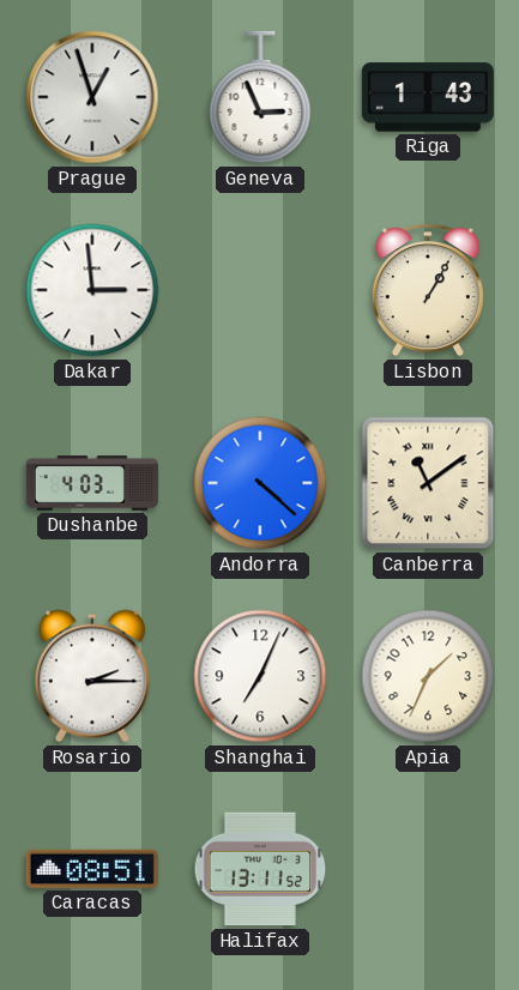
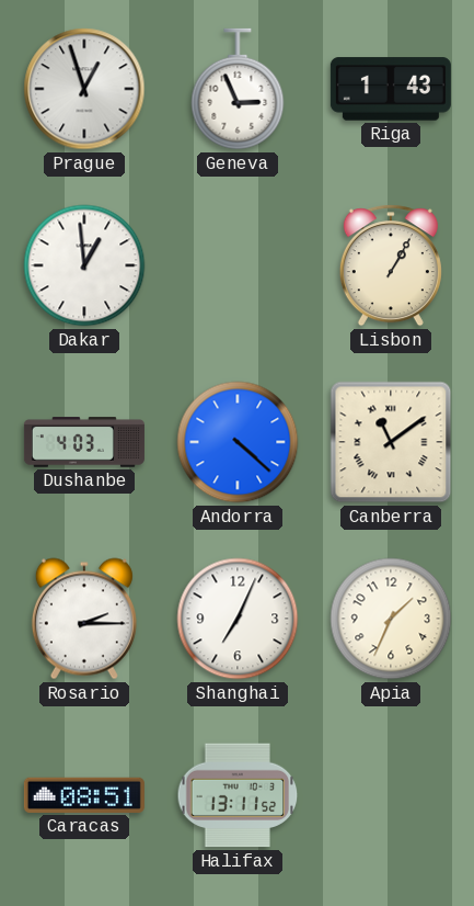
Dakar: 2:59 -> 12:59
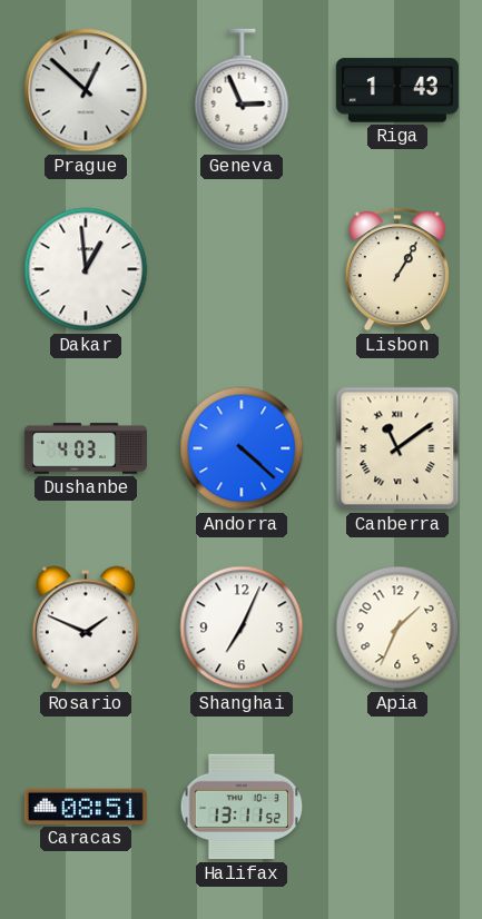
Prague: 12:57 -> 12:52
Rosario: 2:15 -> 1:49
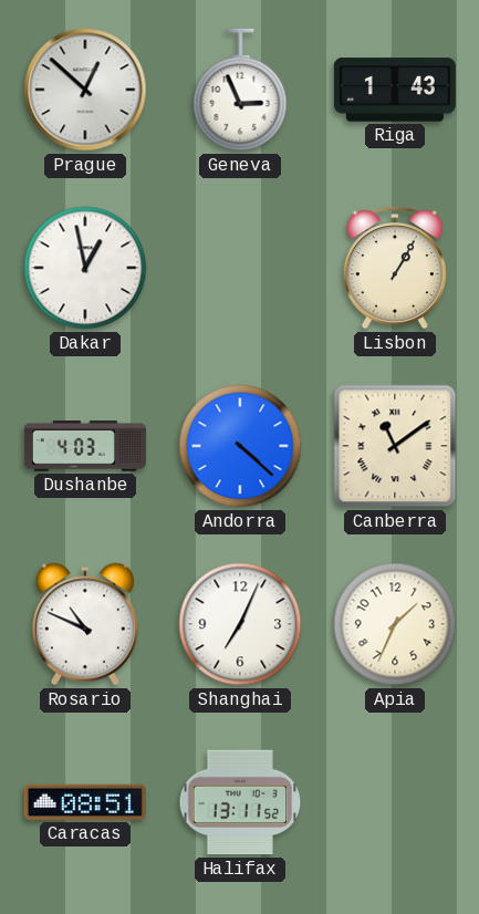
Dakar: 12:59 -> 12:58
Rosario: 1:49 -> 10:49
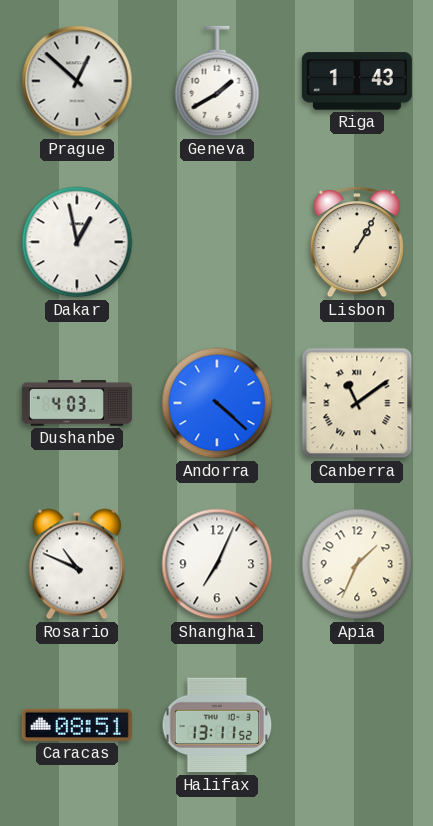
Geneva: 2:56 -> 1:40
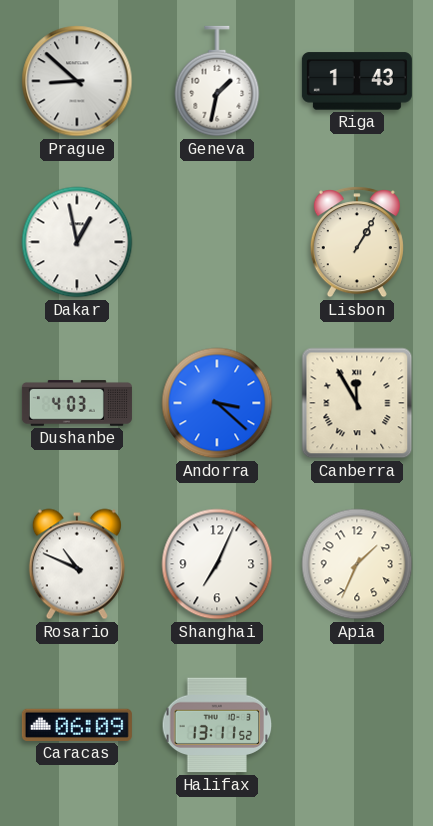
Prague: 12:52 -> 8:52
Geneva: 1:40 -> 1:32
Andorra: 4:22 -> 3:22
Canberra: 11:09 -> 11:55
Caracas: 08:51 -> 06:09
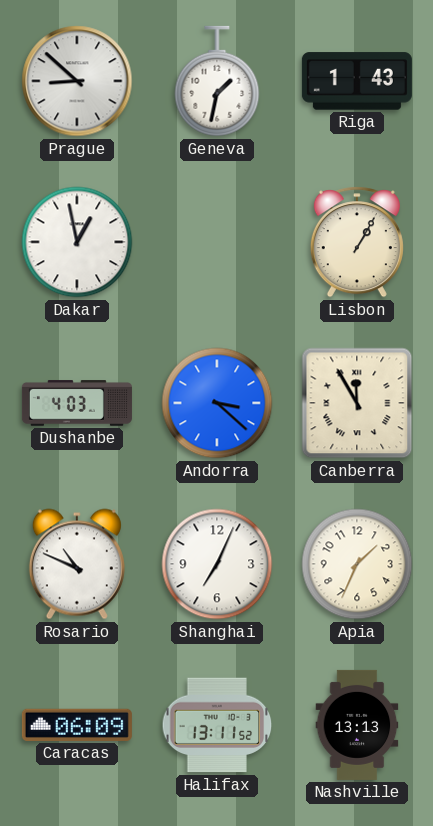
Nashville: none -> 13:13
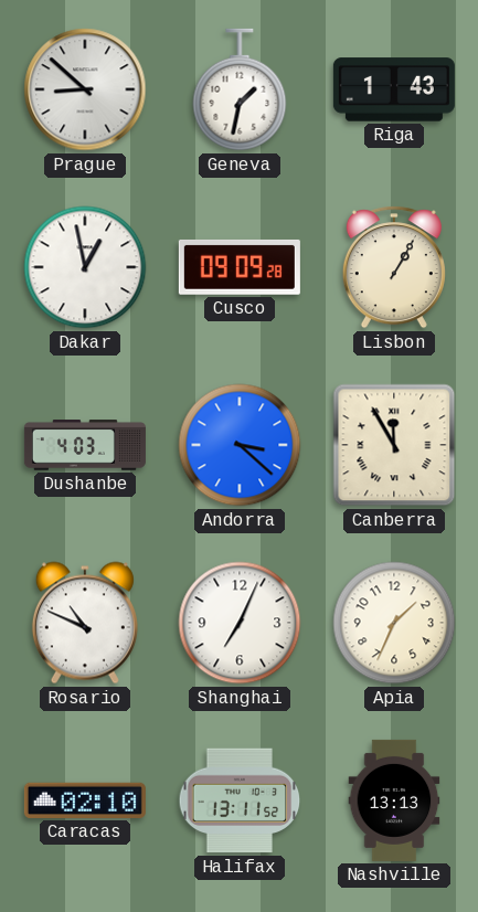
Cusco: none -> 09:09
Caracas: 06:09 -> 02:10
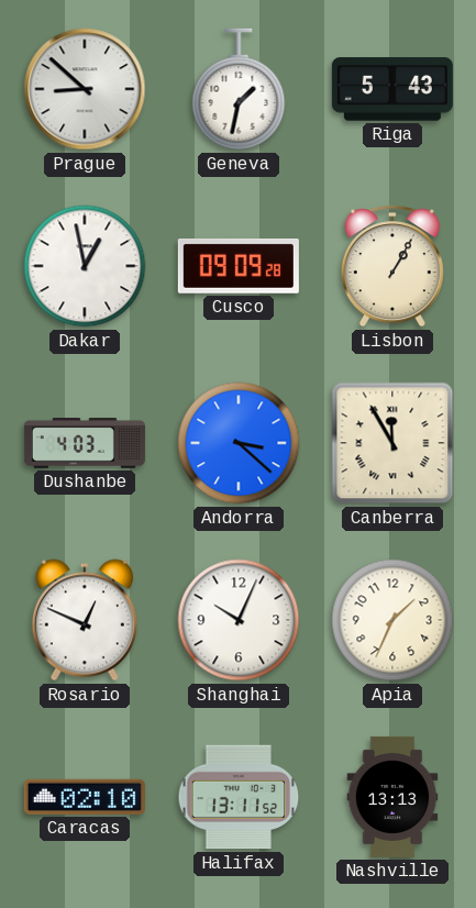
Riga: 1:43 -> 5:43
Rosario: 10:49 -> 12:49
Shanghai: 7:04 -> 10:04
